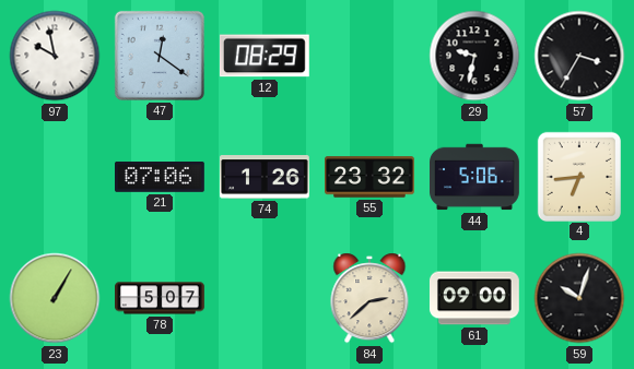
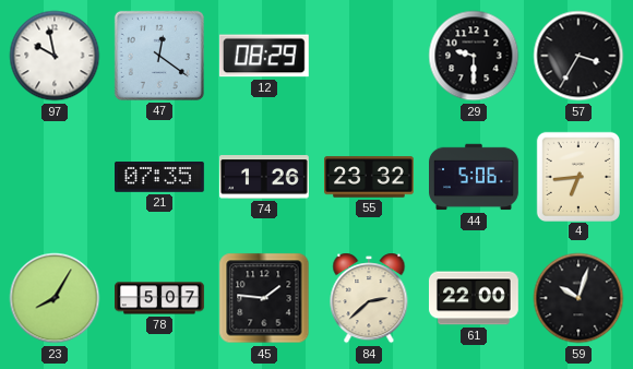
29: 9:32 -> 9:30
21: 07:06 -> 07:35
23: 1:05 -> 8:05
45: none -> 1:46
61: 09:00 -> 22:00
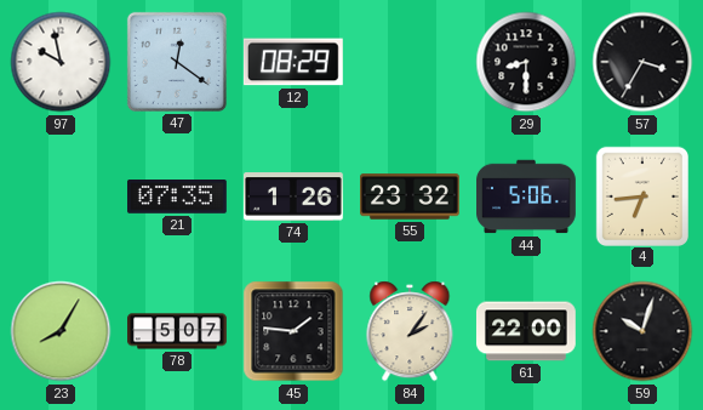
29: 9:30 -> 8:30
84: 2:38 -> 2:06
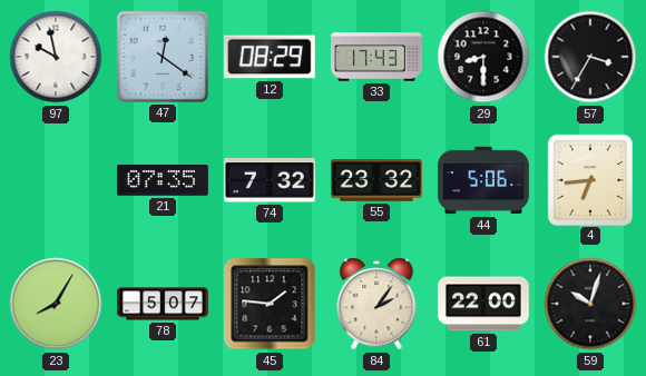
33: none -> 17:43
74: 1:26 -> 7:32
